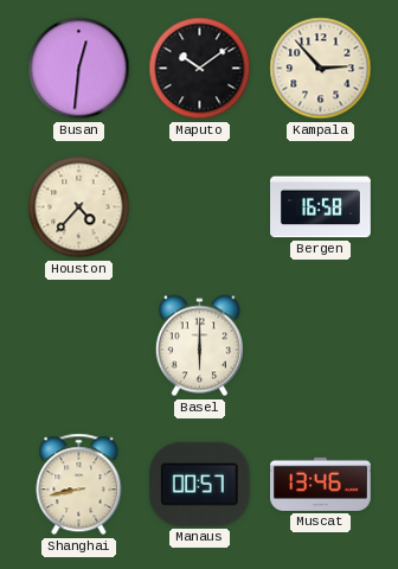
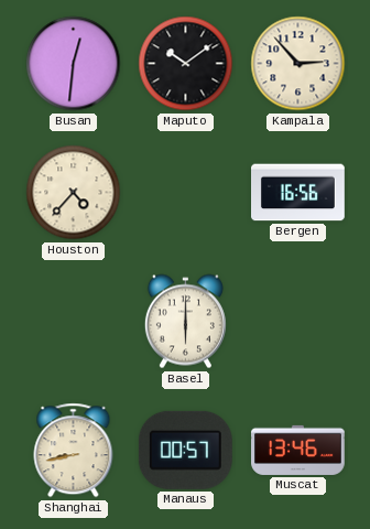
Bergen: 16:58 -> 16:56
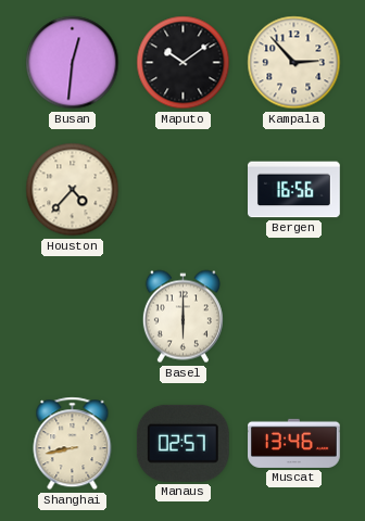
Manaus: 00:57 -> 02:57
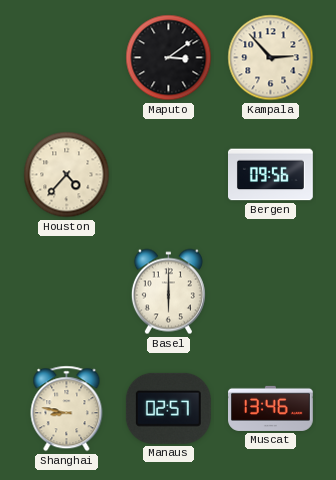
Busan: 12:31 -> none
Maputo: 10:09 -> 3:09
Bergen: 16:56 -> 09:56
Shanghai: 8:43 -> 8:47
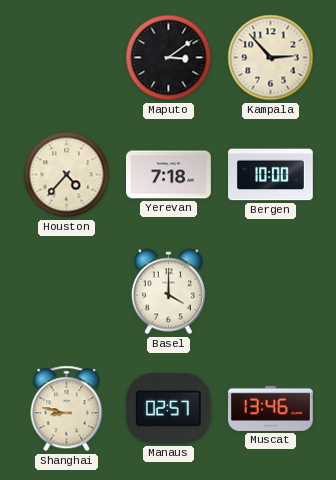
Yerevan: none -> 7:18
Bergen: 09:56 -> 10:00
Basel: 6:00 -> 4:00
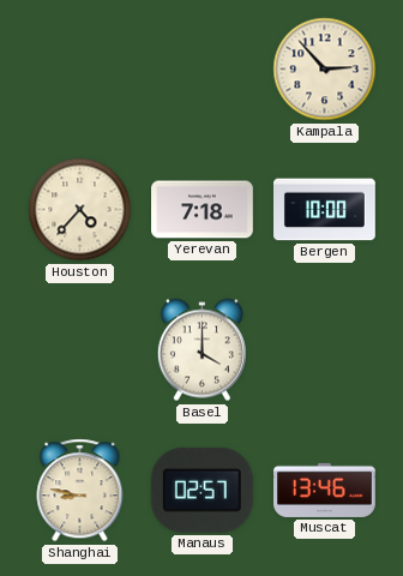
Maputo: 3:09 -> none
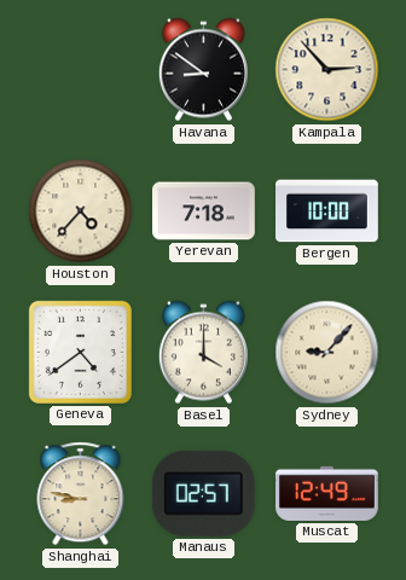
Havana: none -> 8:51
Geneva: none -> 4:39
Sydney: none -> 9:07
Muscat: 13:46 -> 12:49
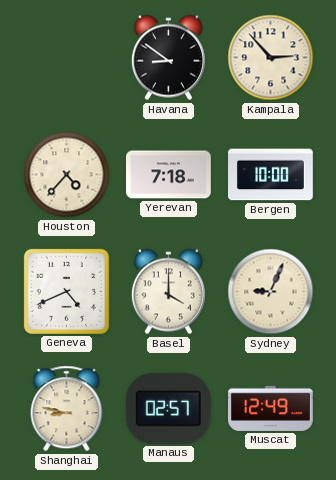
Geneva: 4:39 -> 4:41
Sydney: 9:07 -> 9:04
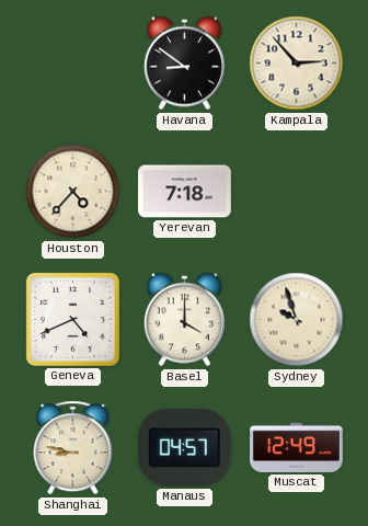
Bergen: 10:00 -> none
Sydney: 9:04 -> 9:57
Manaus: 02:57 -> 04:57
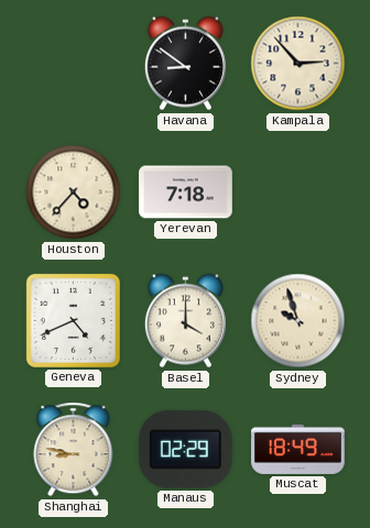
Manaus: 04:57 -> 02:29
Muscat: 12:49 -> 18:49
